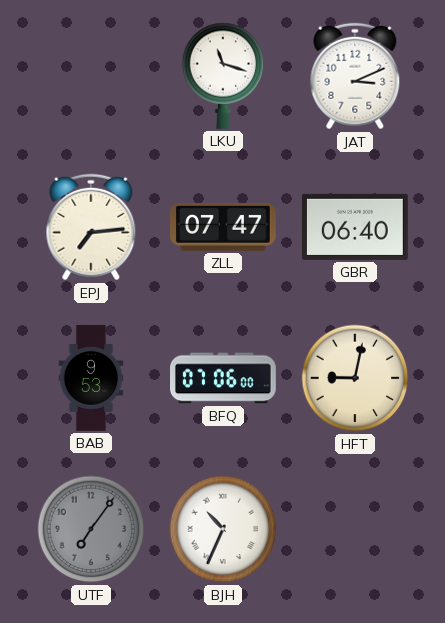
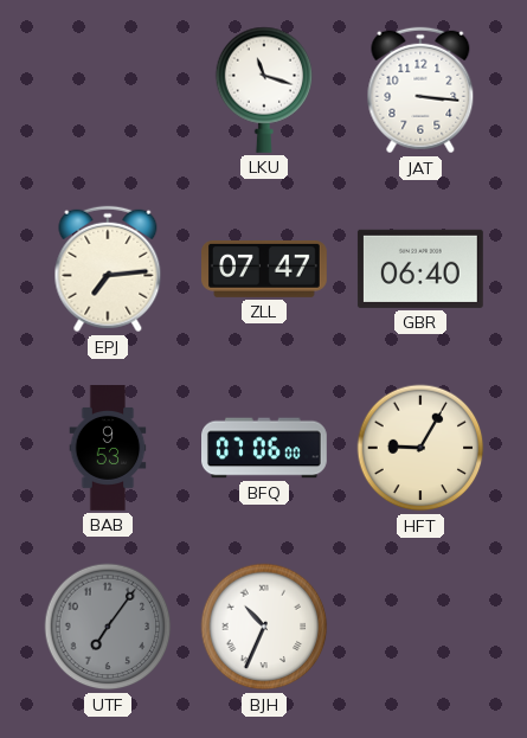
JAT: 3:11 -> 3:16
HFT: 9:02 -> 9:05
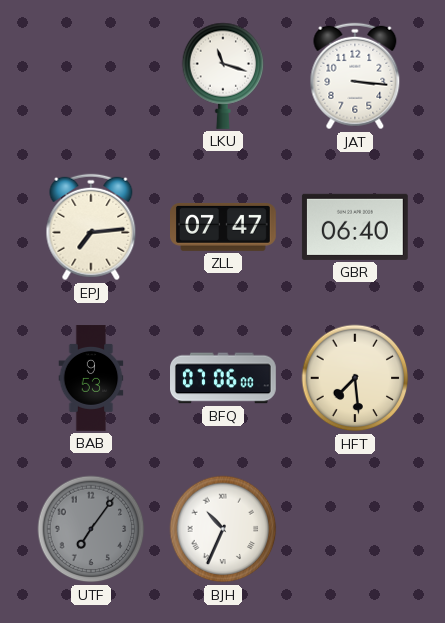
HFT: 9:05 -> 7:29
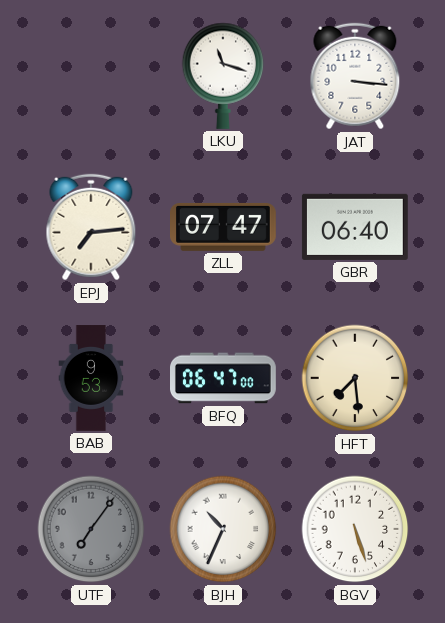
BFQ: 07:06 -> 06:47
BGV: none -> 5:27
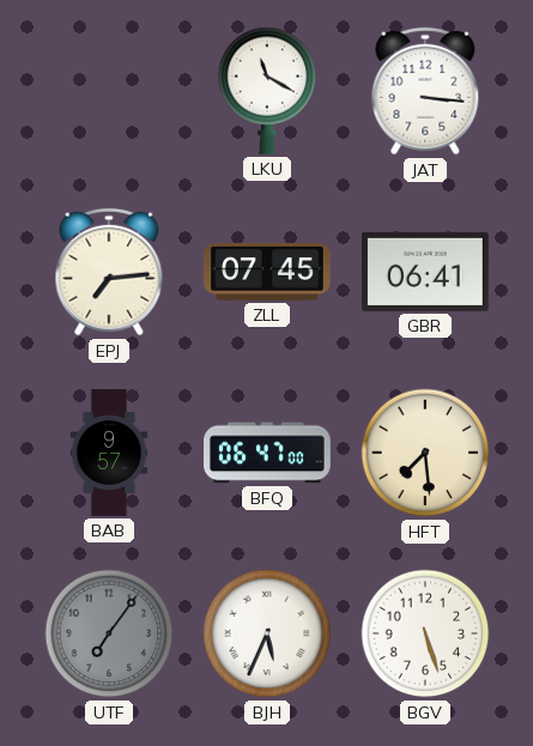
LKU: 11:18 -> 11:20
ZLL: 07:47 -> 07:45
GBR: 06:40 -> 06:41
BAB: 9:53 -> 9:57
BJH: 10:34 -> 5:34
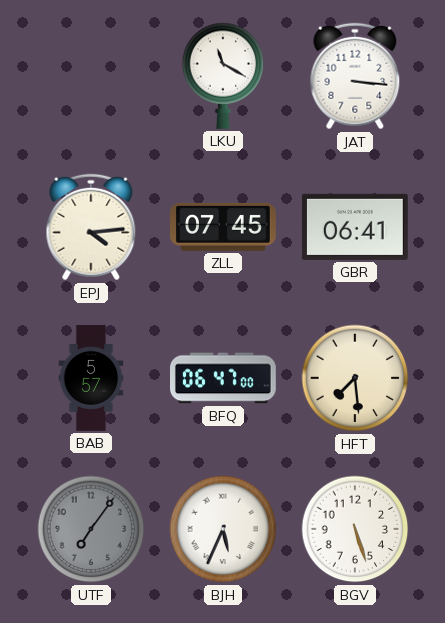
EPJ: 7:14 -> 4:14
BAB: 9:57 -> 5:57
